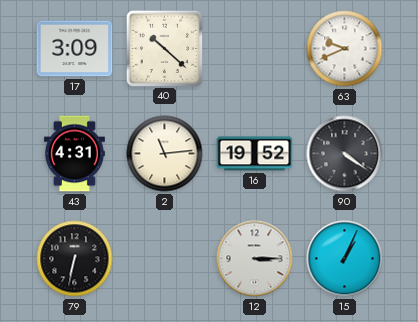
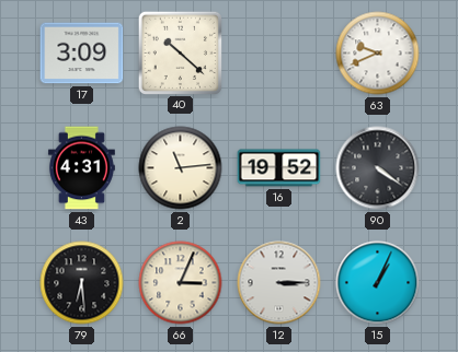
79: 6:32 -> 6:29
66: none -> 3:04
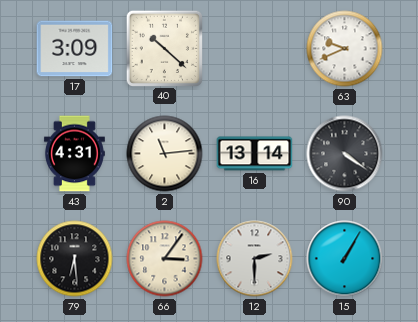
16: 19:52 -> 13:14
66: 3:04 -> 3:06
12: 3:15 -> 2:30
15: 1:04 -> 1:05
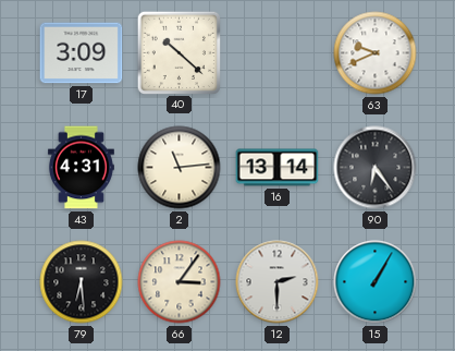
90: 4:21 -> 6:24
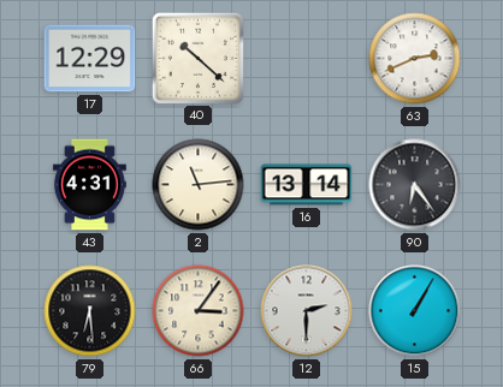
17: 3:09 -> 12:29
63: 9:41 -> 2:41
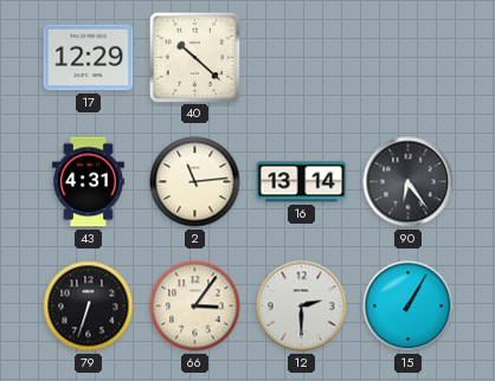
63: 2:41 -> none
79: 6:29 -> 6:33
